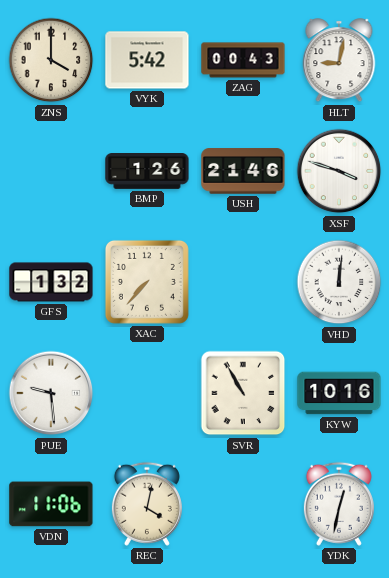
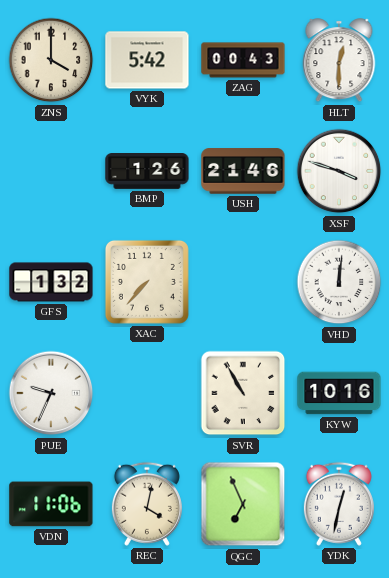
HLT: 9:02 -> 12:30
PUE: 9:29 -> 9:34
QGC: none -> 6:56
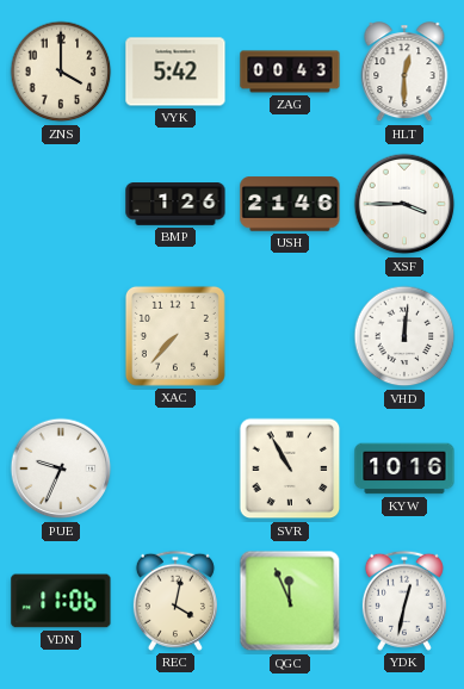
XSF: 3:48 -> 3:45
GFS: 1:32 -> none
QGC: 6:56 -> 11:56
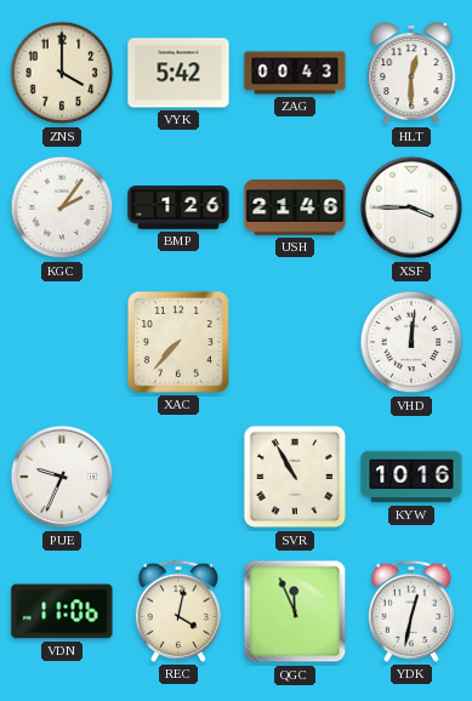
KGC: none -> 2:06
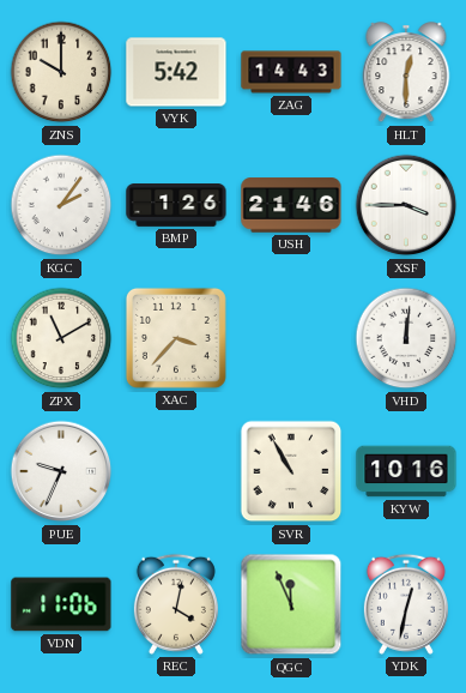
ZNS: 4:00 -> 10:00
ZAG: 00:43 -> 14:43
ZPX: none -> 11:10
XAC: 7:37 -> 3:37
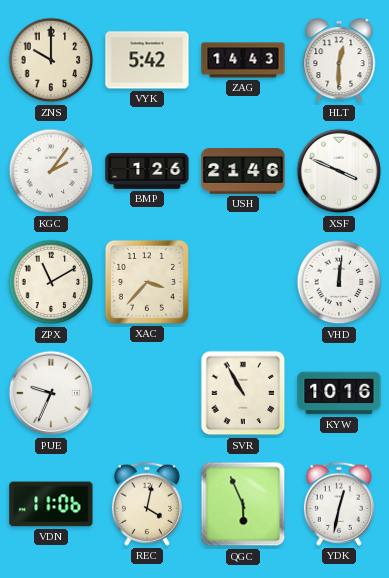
XSF: 3:45 -> 3:49
QGC: 11:56 -> 5:56
